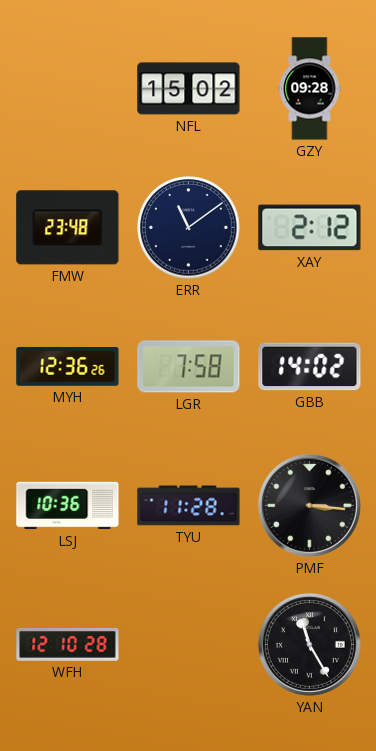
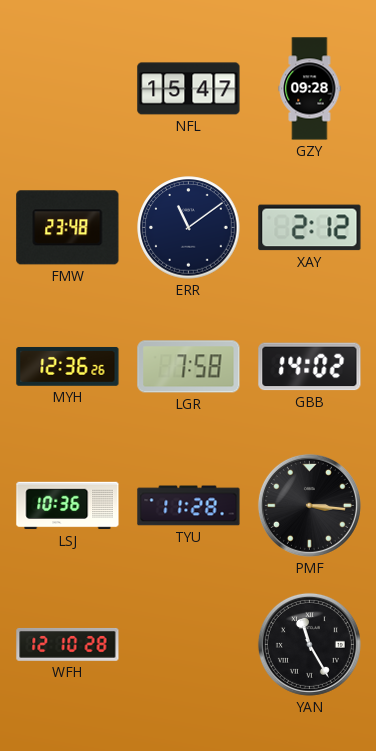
NFL: 15:02 -> 15:47
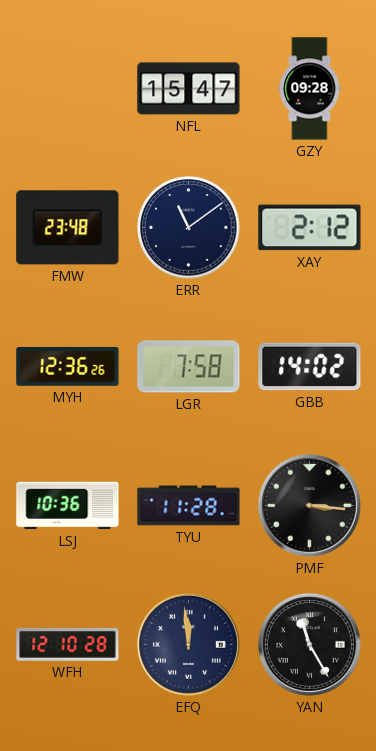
EFQ: none -> 11:59
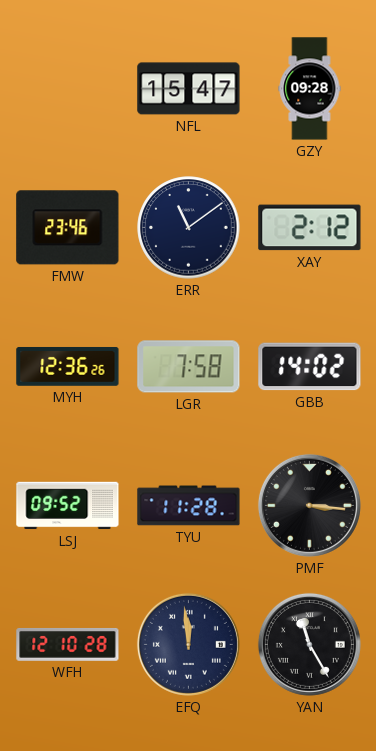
FMW: 23:48 -> 23:46
LSJ: 10:36 -> 09:52
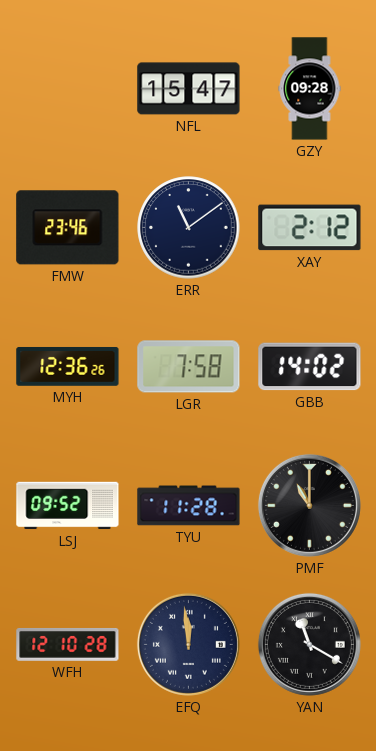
PMF: 3:16 -> 11:00
YAN: 11:25 -> 11:20
